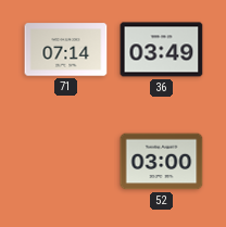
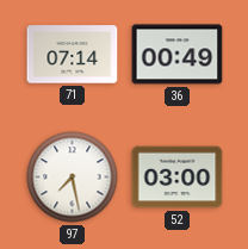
36: 03:49 -> 00:49
97: none -> 7:28
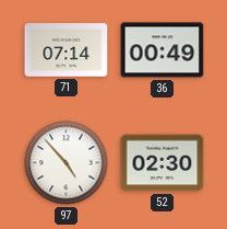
97: 7:28 -> 4:53
52: 03:00 -> 02:30
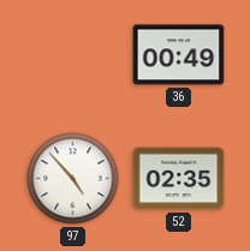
71: 07:14 -> none
52: 02:30 -> 02:35
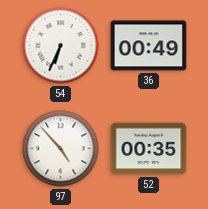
54: none -> 6:34
52: 02:35 -> 00:35
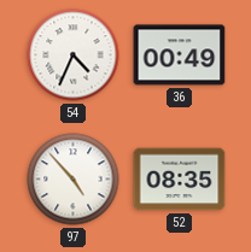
54: 6:34 -> 4:34
52: 00:35 -> 08:35
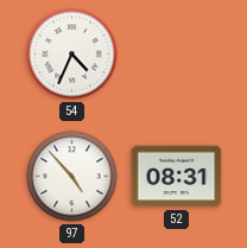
36: 00:49 -> none
52: 08:35 -> 08:31
